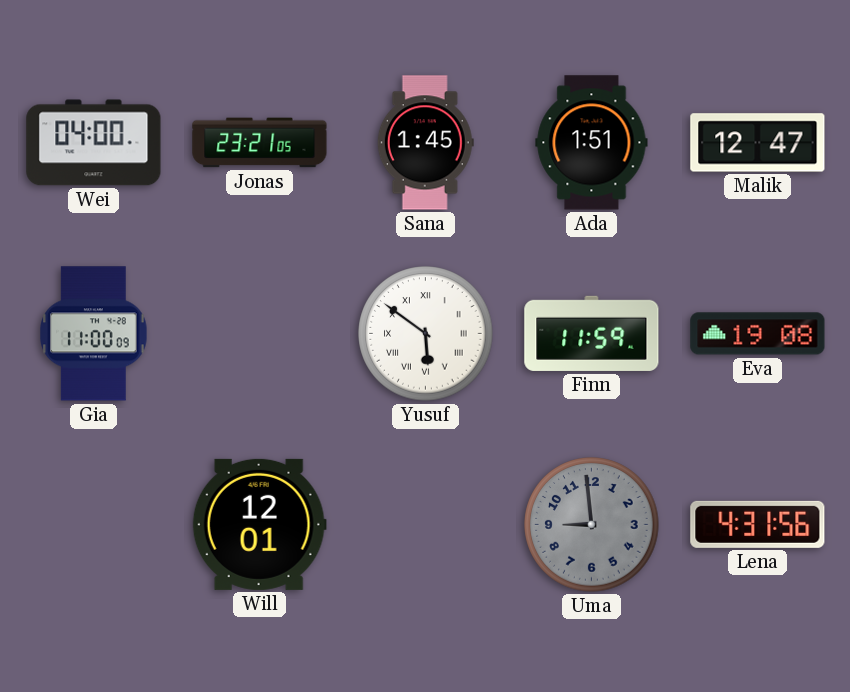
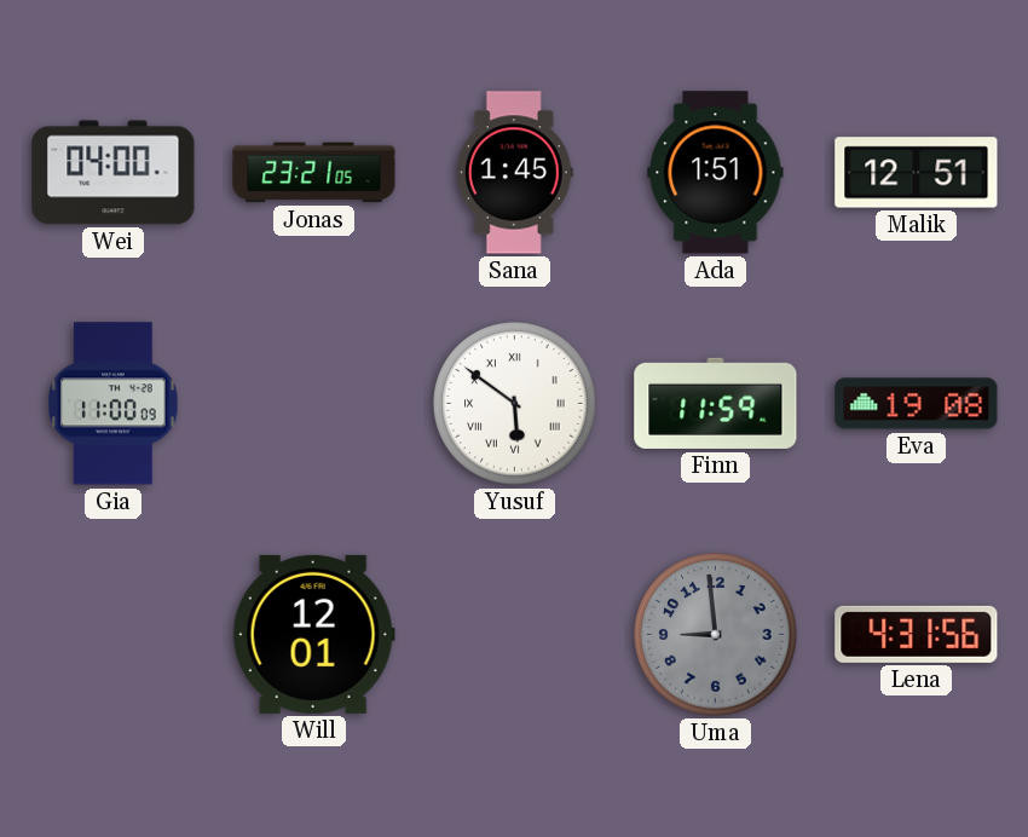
Malik: 12:47 -> 12:51
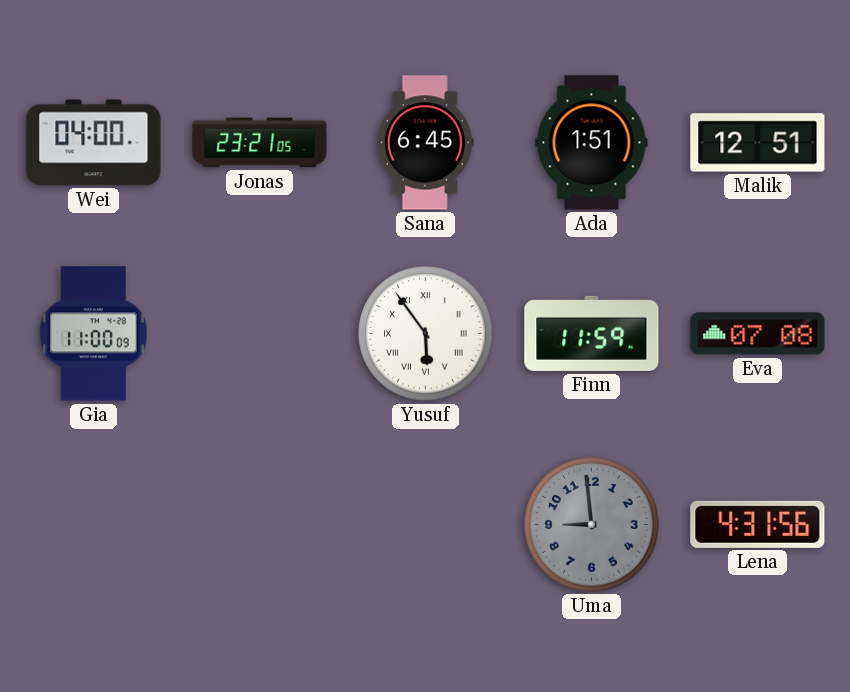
Sana: 1:45 -> 6:45
Yusuf: 5:51 -> 5:54
Eva: 19:08 -> 07:08
Will: 12:01 -> none
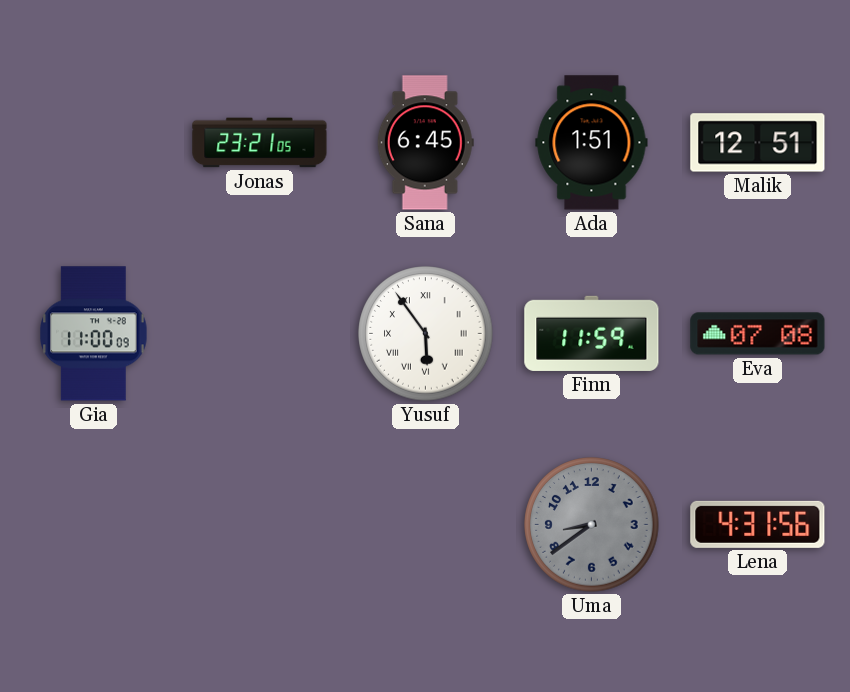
Wei: 04:00 -> none
Uma: 8:59 -> 8:39
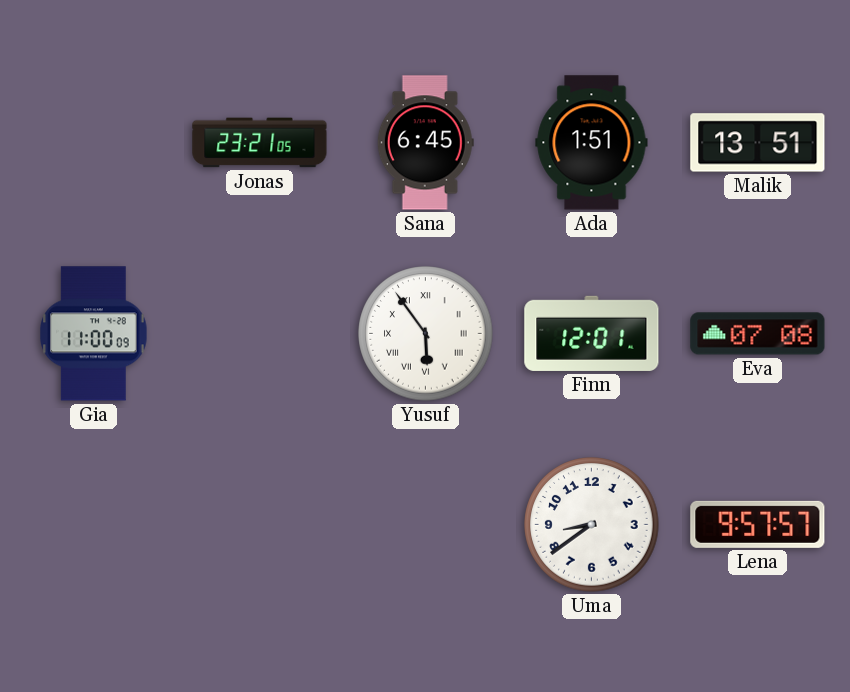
Malik: 12:51 -> 13:51
Finn: 11:59 -> 12:01
Uma dial: grey -> white
Lena: 4:31 -> 9:57
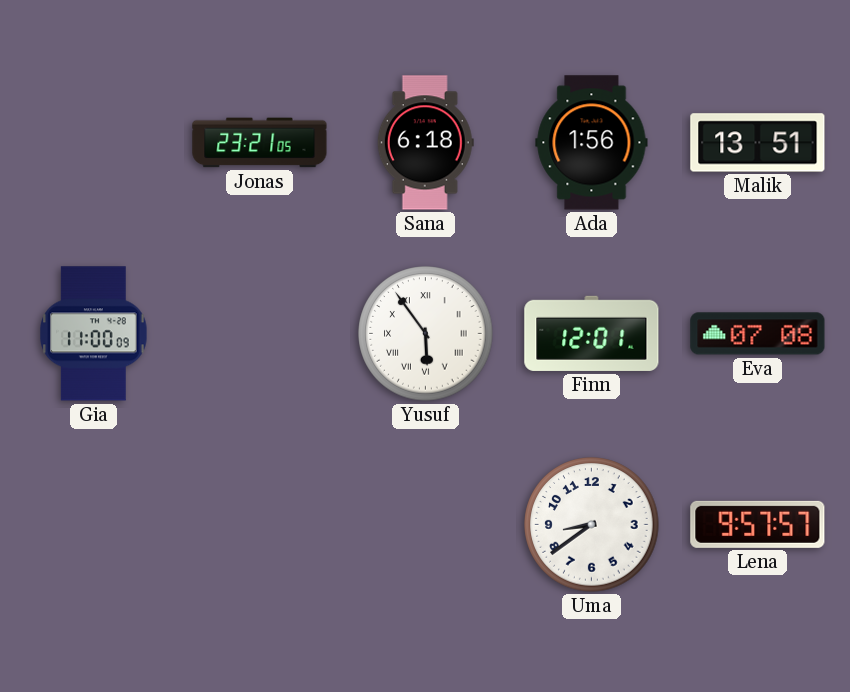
Sana: 6:45 -> 6:18
Ada: 1:51 -> 1:56
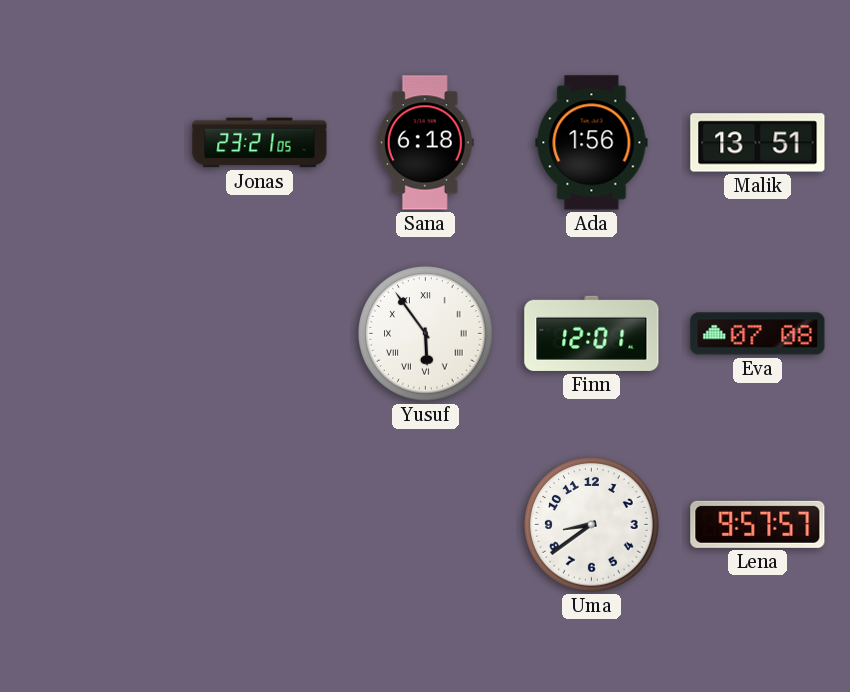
Gia: 11:00 -> none
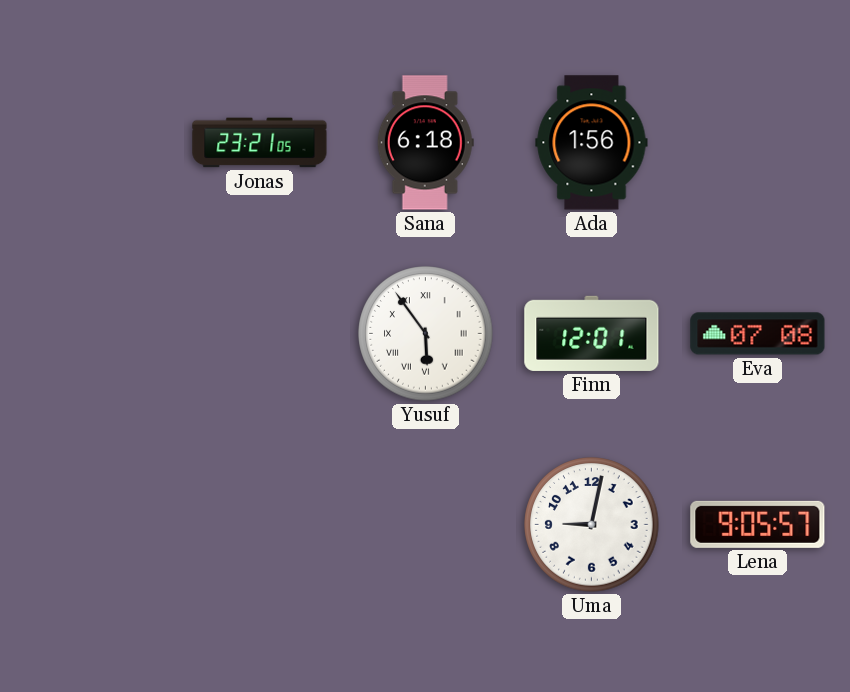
Malik: 13:51 -> none
Uma: 8:39 -> 9:02
Lena: 9:57 -> 9:05
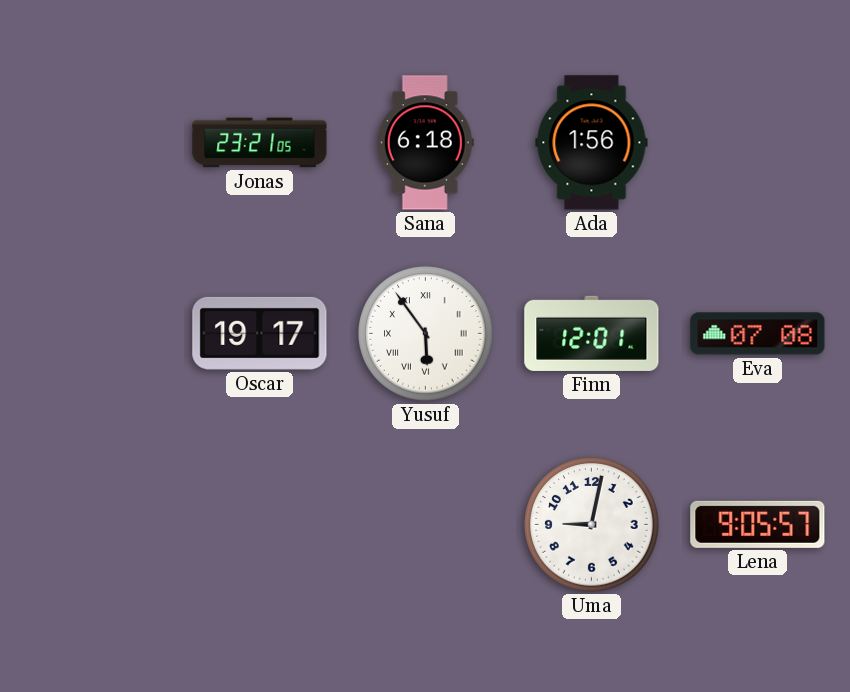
Oscar: none -> 19:17
